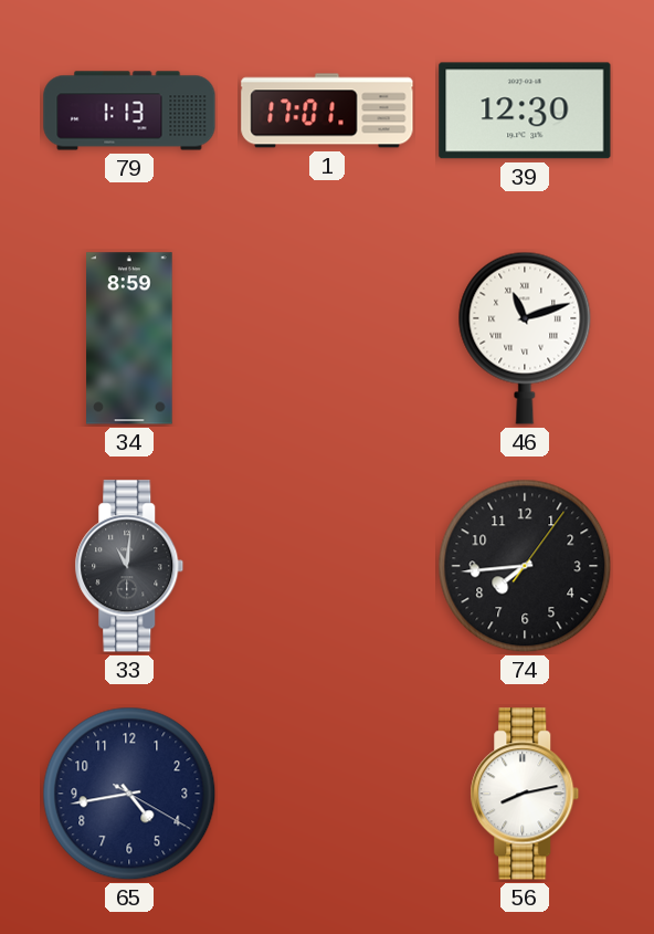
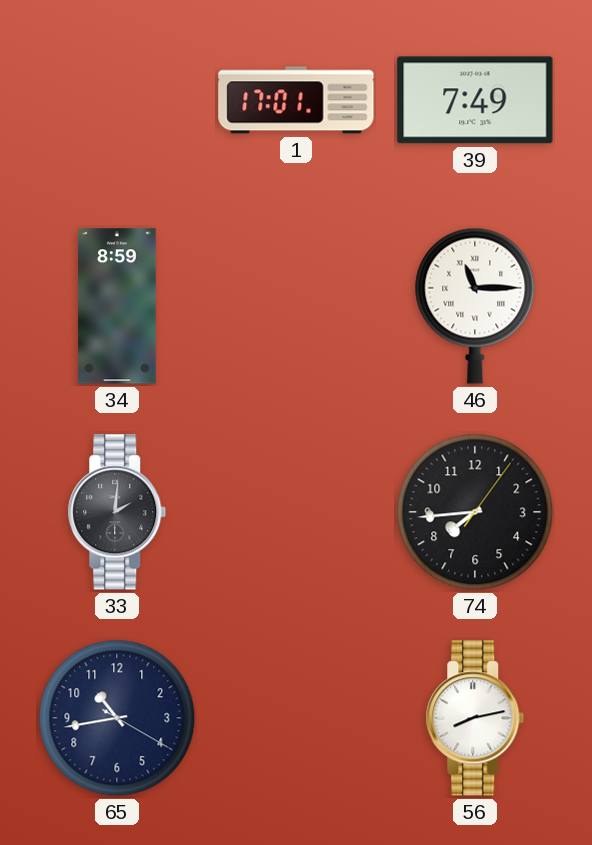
79: 1:13 -> none
39: 12:30 -> 7:49
46: 11:12 -> 11:15
33: 11:01 -> 2:01
65: 4:43 -> 10:43
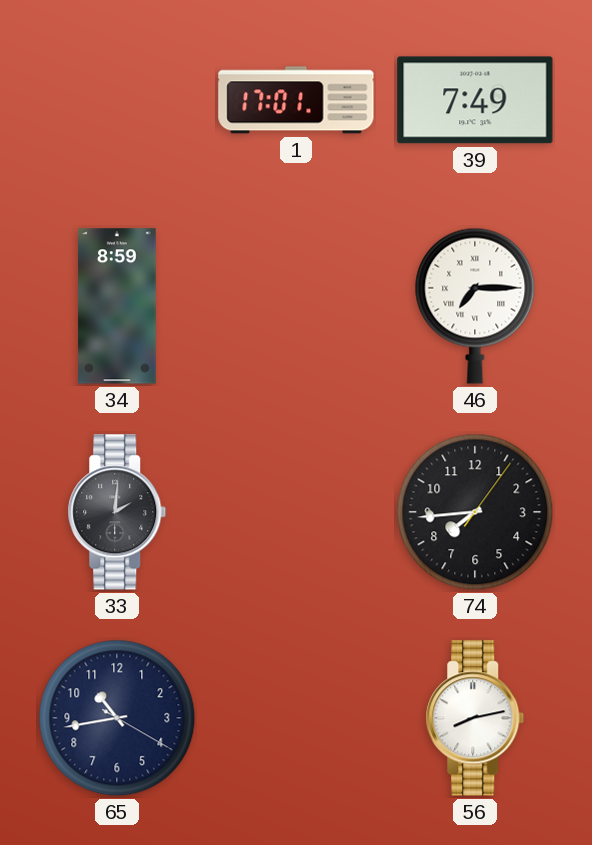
46: 11:15 -> 7:15
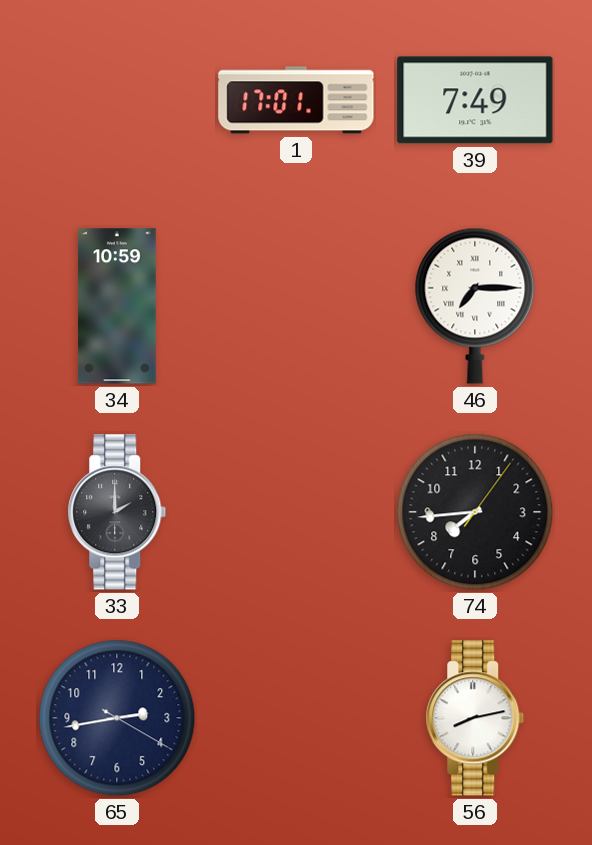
34: 8:59 -> 10:59
33: 2:01 -> 2:00
65: 10:43 -> 2:43
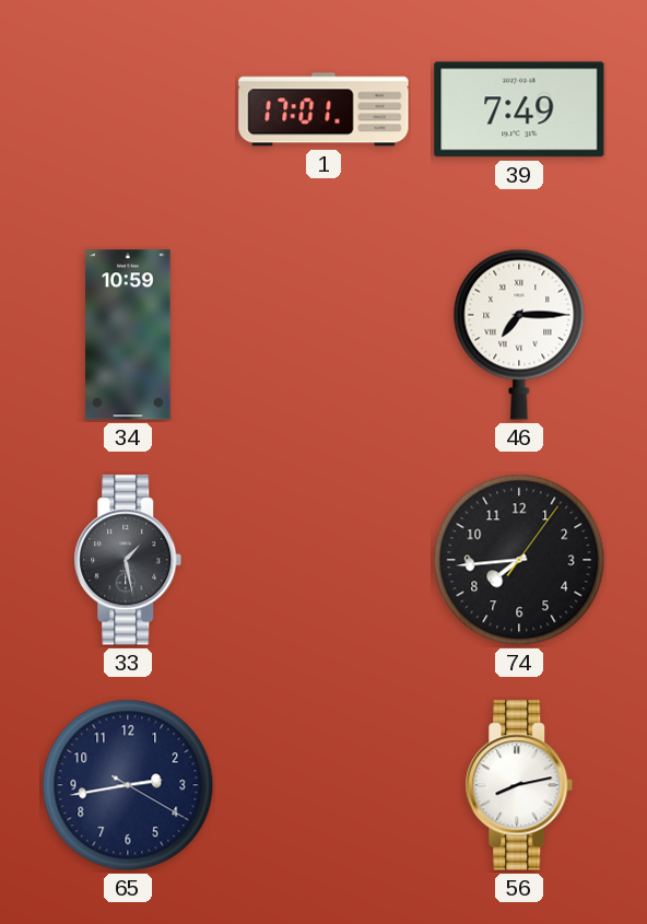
33: 2:00 -> 1:28
